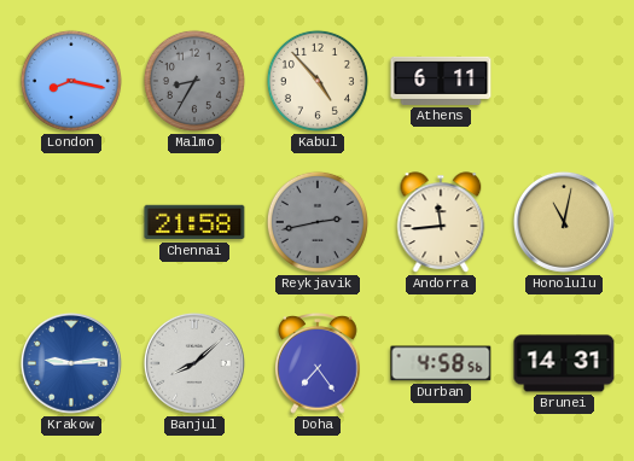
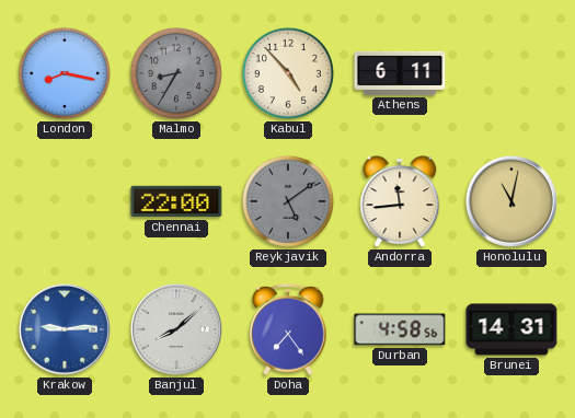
Chennai: 21:58 -> 22:00
Reykjavik: 2:43 -> 5:09
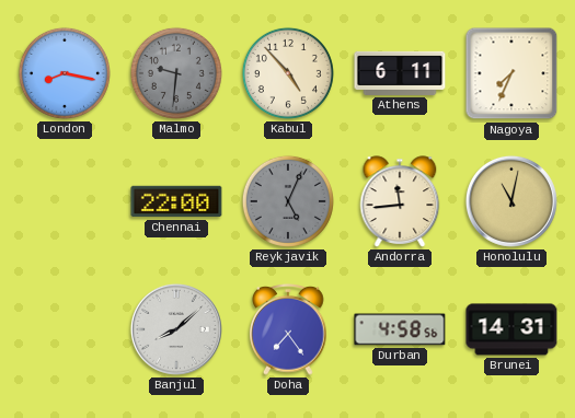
Malmo: 8:35 -> 9:31
Nagoya: none -> 7:34
Reykjavik: 5:09 -> 5:04
Krakow: 9:14 -> none
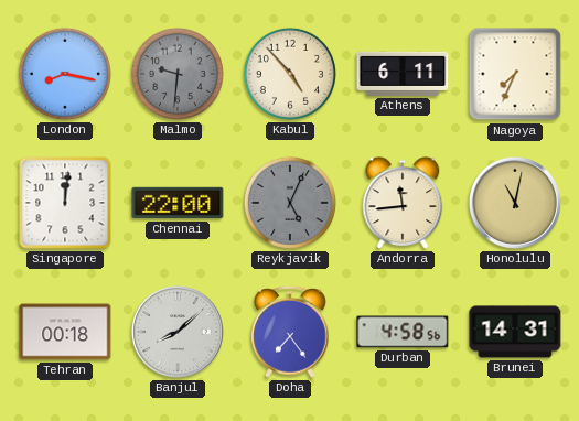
Singapore: none -> 12:01
Tehran: none -> 00:18
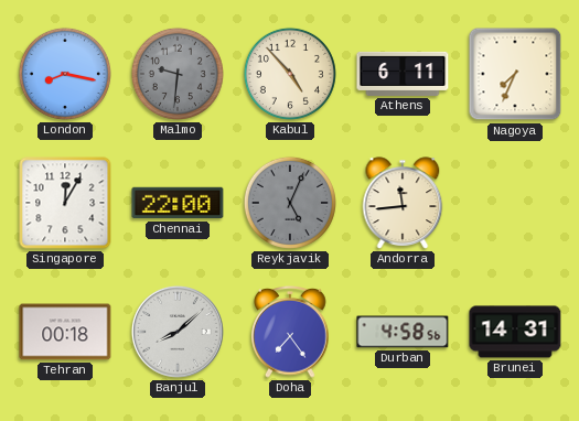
Singapore: 12:01 -> 12:05
Honolulu: 11:02 -> none
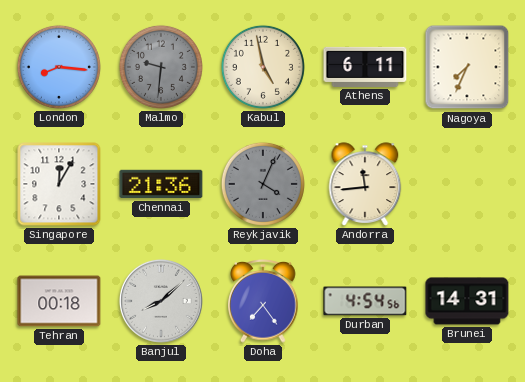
London: 8:17 -> 8:16
Kabul: 4:53 -> 4:58
Chennai: 22:00 -> 21:36
Reykjavik: 5:04 -> 4:04
Durban: 4:58 -> 4:54
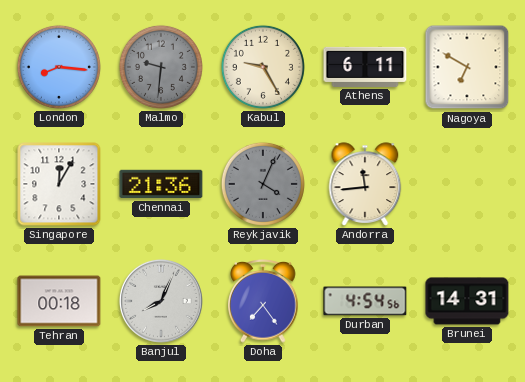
Kabul: 4:58 -> 9:25
Nagoya: 7:34 -> 6:50
Banjul: 8:08 -> 8:04
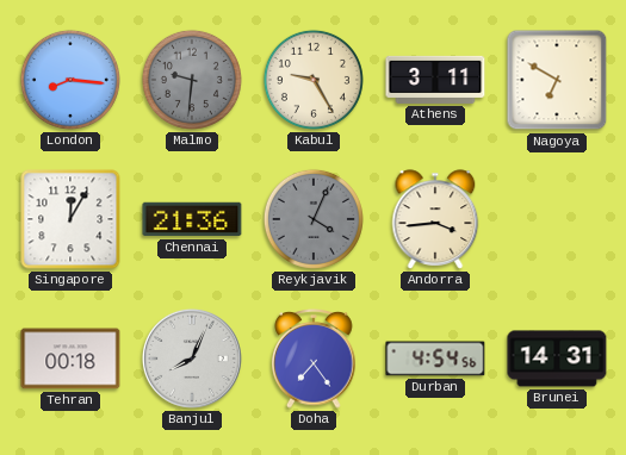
Athens: 6:11 -> 3:11
Andorra: 11:44 -> 3:44
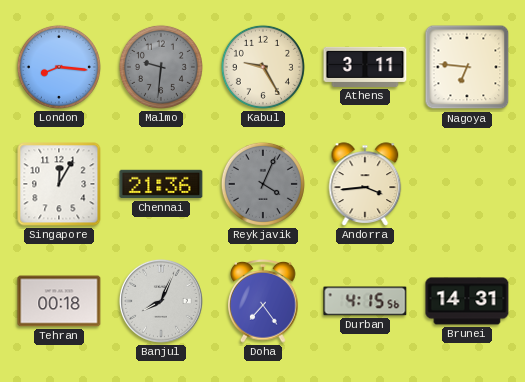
Nagoya: 6:50 -> 6:46
Durban: 4:54 -> 4:15
